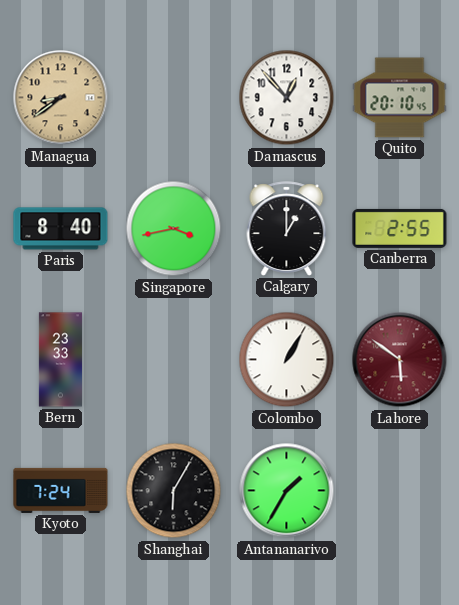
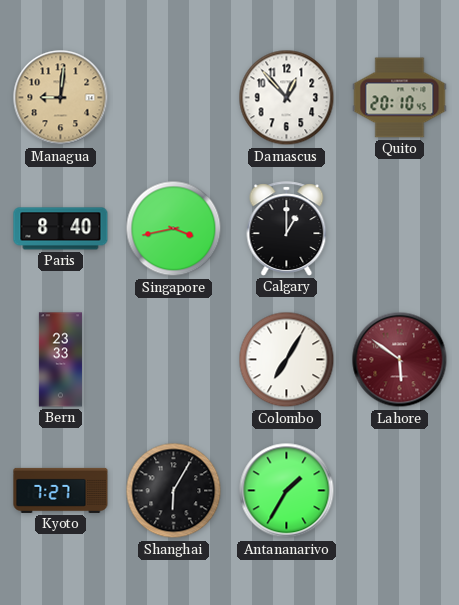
Managua: 8:39 -> 9:01
Canberra: 2:55 -> none
Colombo: 1:05 -> 7:05
Kyoto: 7:24 -> 7:27
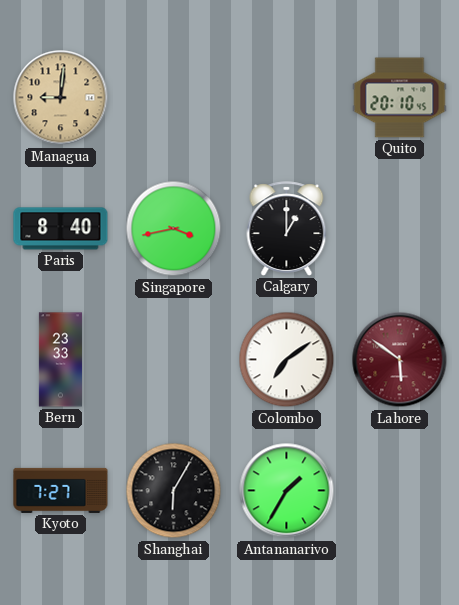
Damascus: 12:53 -> none
Colombo: 7:05 -> 7:09
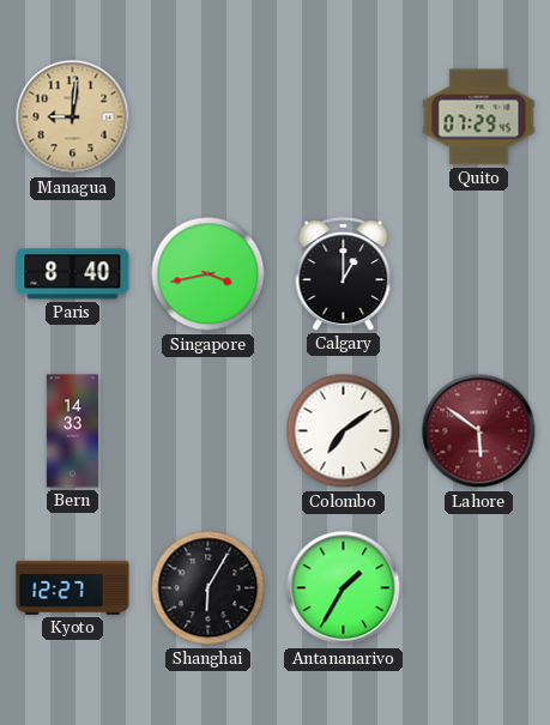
Quito: 20:10 -> 07:29
Bern: 23:33 -> 14:33
Kyoto: 7:27 -> 12:27
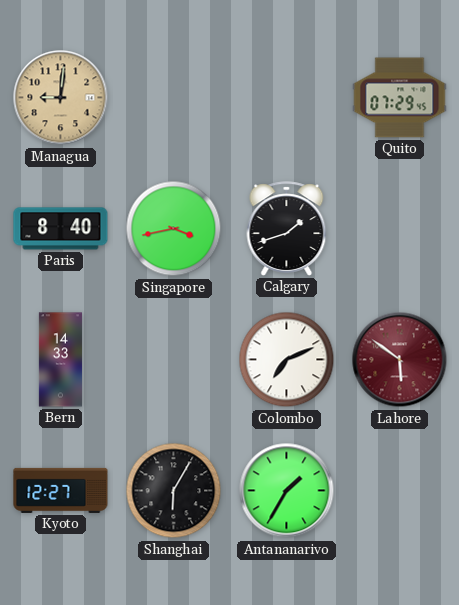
Calgary: 1:00 -> 1:42
Colombo: 7:09 -> 7:11
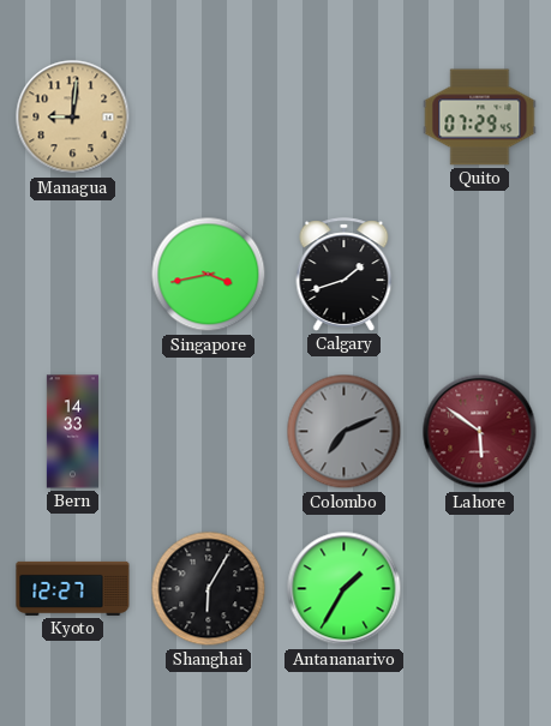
Paris: 8:40 -> none
Colombo dial: white -> grey
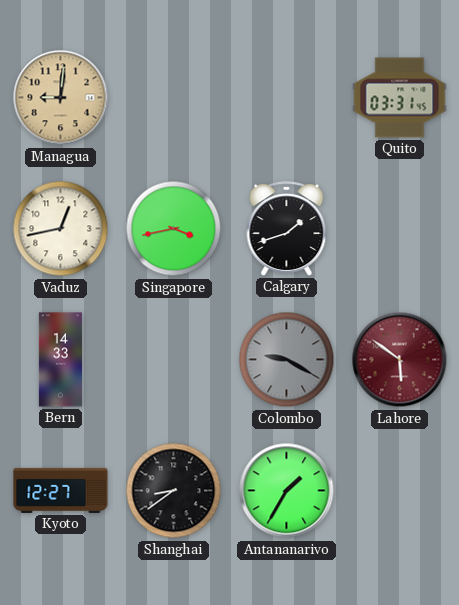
Quito: 07:29 -> 03:31
Vaduz: none -> 12:43
Colombo: 7:11 -> 9:20
Shanghai: 6:05 -> 8:39
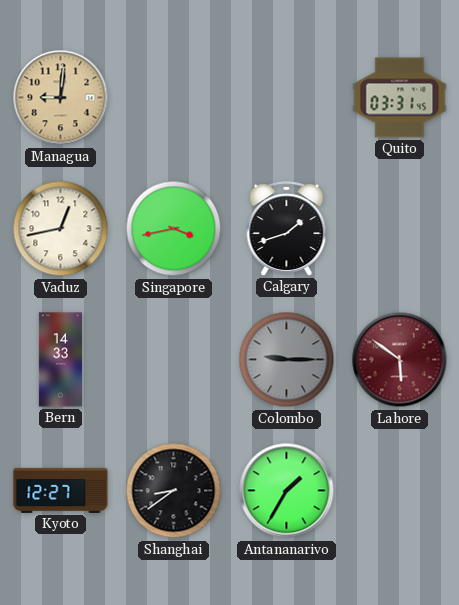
Colombo: 9:20 -> 9:15
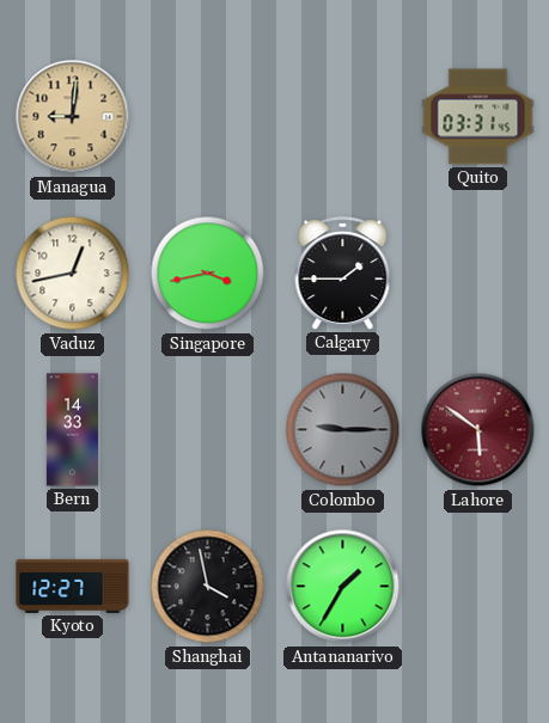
Calgary: 1:42 -> 1:45
Shanghai: 8:39 -> 3:58
